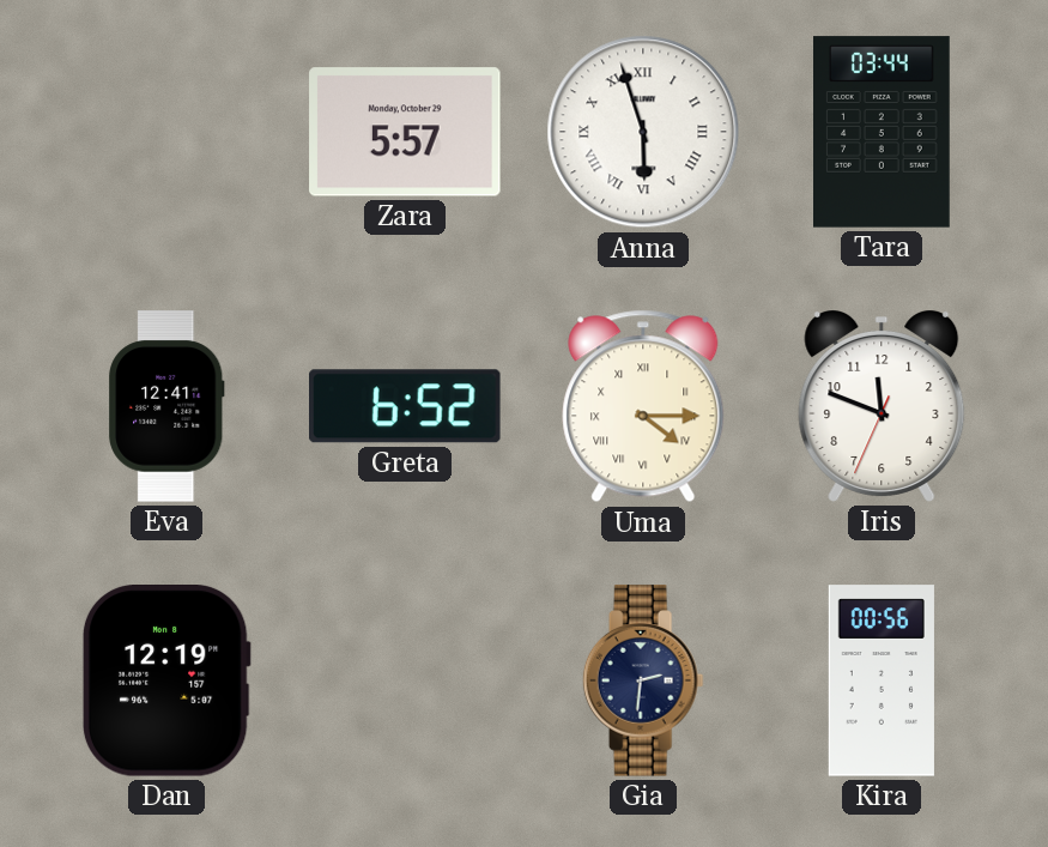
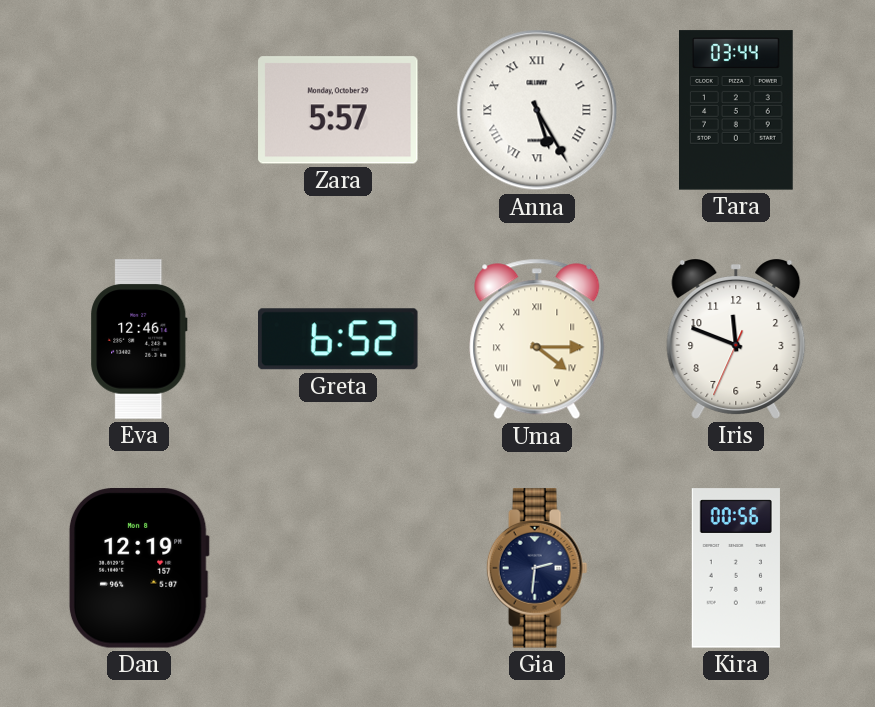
Anna: 5:57 -> 5:25
Eva: 12:41 -> 12:46
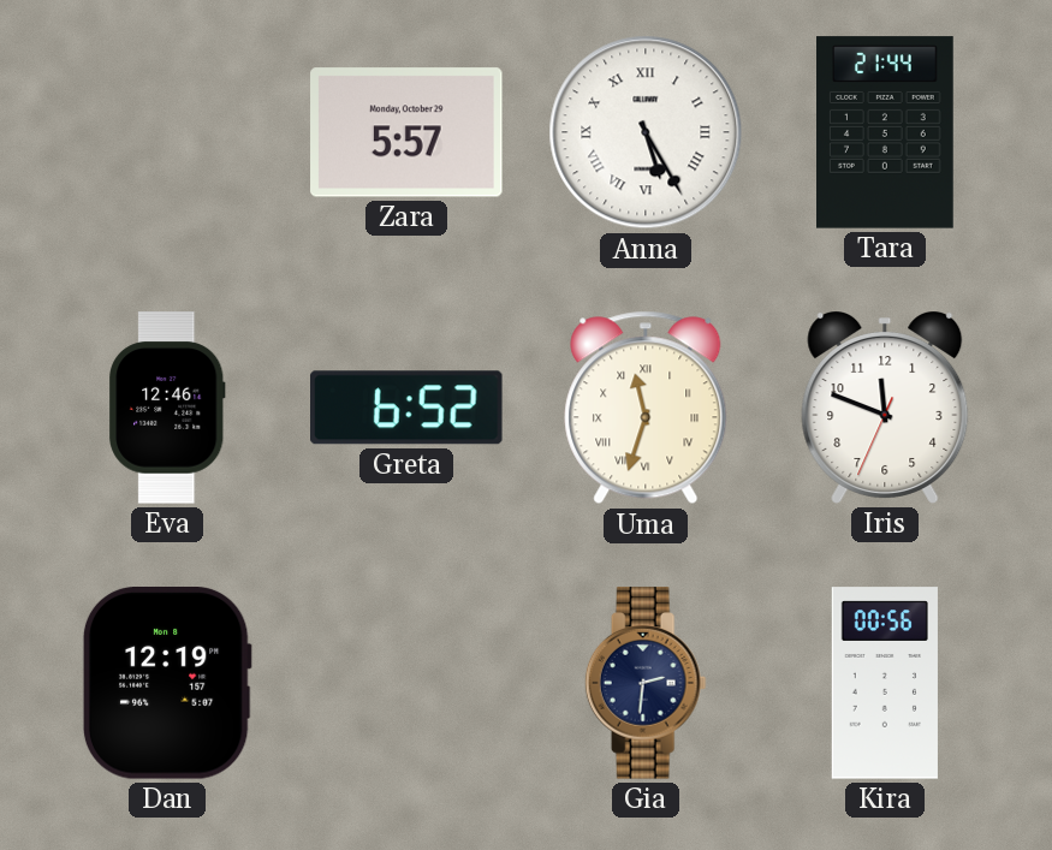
Tara: 03:44 -> 21:44
Uma: 4:15 -> 11:33
